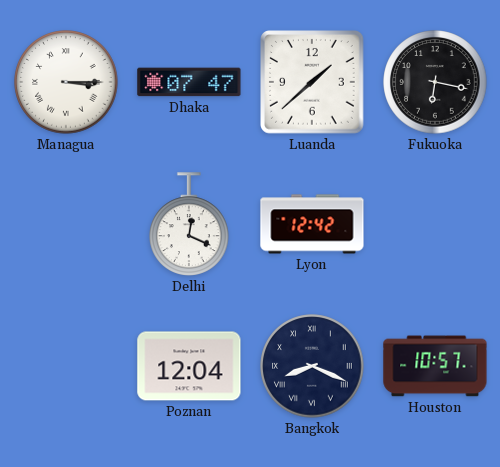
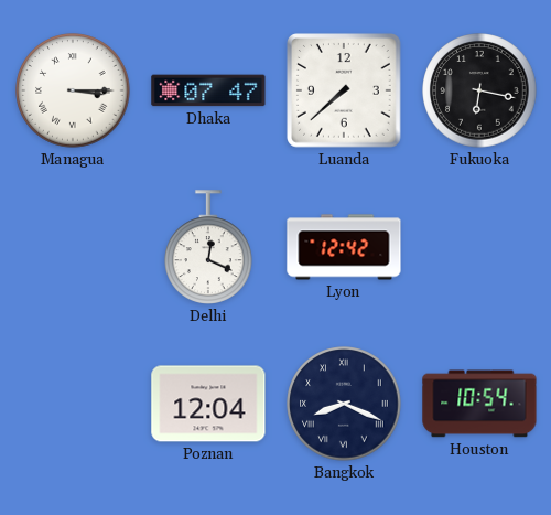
Luanda: 1:38 -> 7:38
Houston: 10:57 -> 10:54
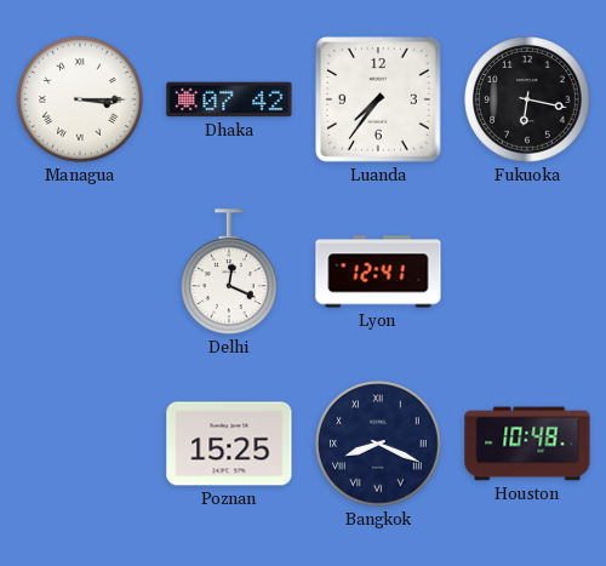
Dhaka: 07:47 -> 07:42
Luanda: 7:38 -> 7:36
Lyon: 12:42 -> 12:41
Poznan: 12:04 -> 15:25
Houston: 10:54 -> 10:48
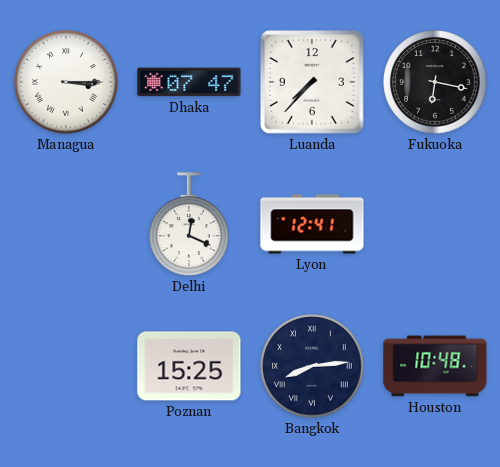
Dhaka: 07:42 -> 07:47
Luanda: 7:36 -> 7:37
Bangkok: 8:19 -> 8:14
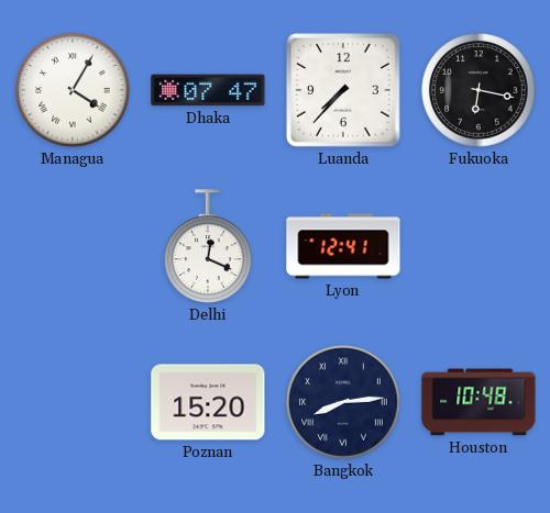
Managua: 3:15 -> 4:05
Poznan: 15:25 -> 15:20
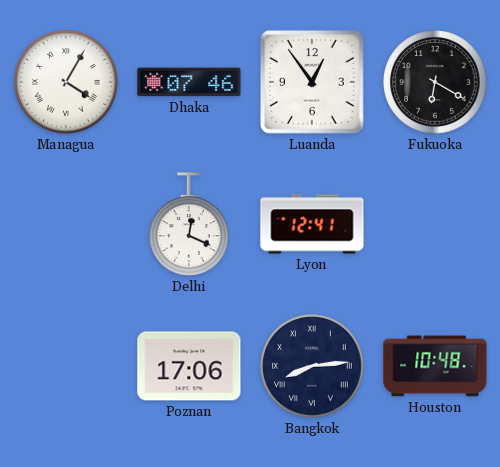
Dhaka: 07:47 -> 07:46
Luanda: 7:37 -> 12:54
Fukuoka: 6:17 -> 6:20
Poznan: 15:20 -> 17:06
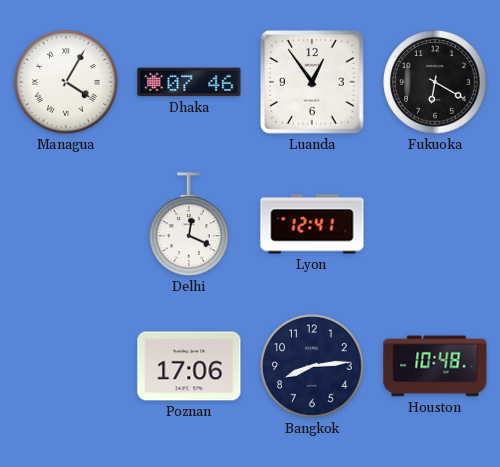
Bangkok numerals: Roman -> Arabic
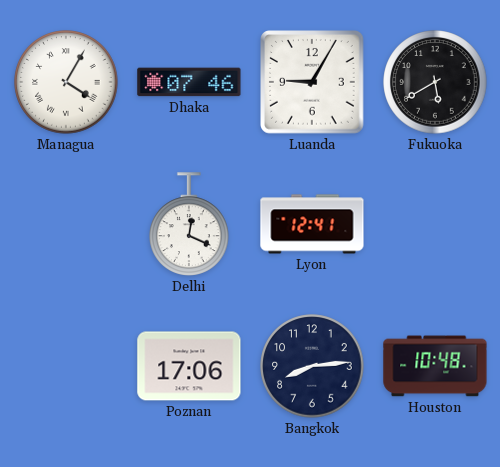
Luanda: 12:54 -> 9:05
Fukuoka: 6:20 -> 5:40
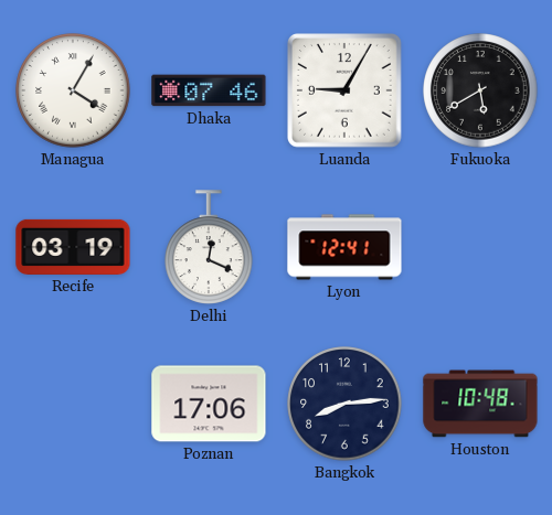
Recife: none -> 03:19
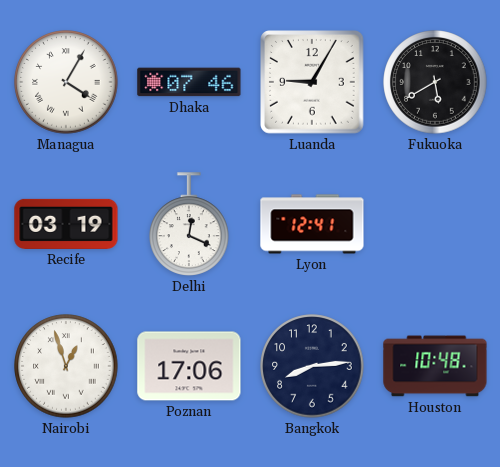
Nairobi: none -> 12:57
